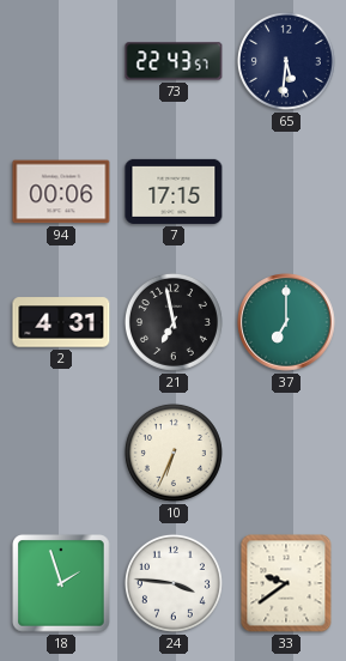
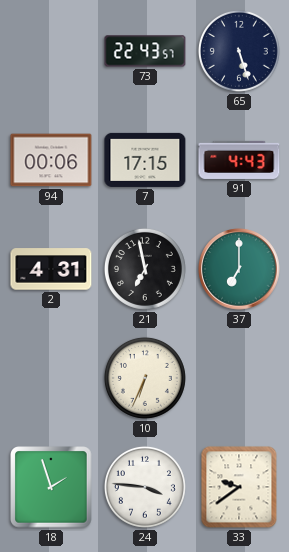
65: 5:31 -> 5:27
91: none -> 4:43
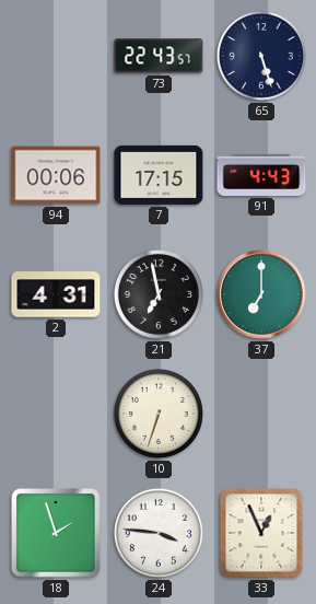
10: 6:34 -> 6:33
33: 9:39 -> 12:56
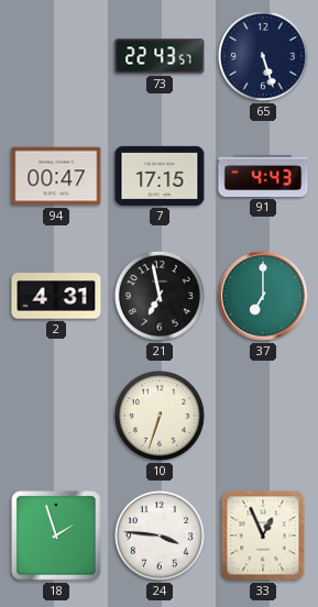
94: 00:06 -> 00:47
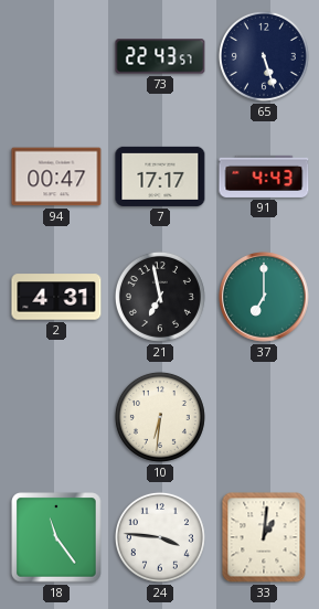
7: 17:15 -> 17:17
10: 6:33 -> 6:31
18: 1:57 -> 11:24
33: 12:56 -> 1:01
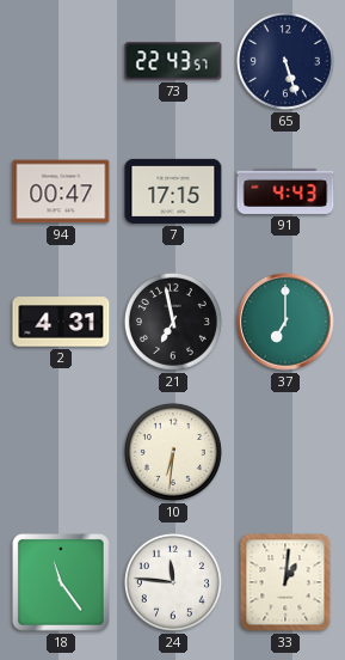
7: 17:17 -> 17:15
24: 3:46 -> 11:46
